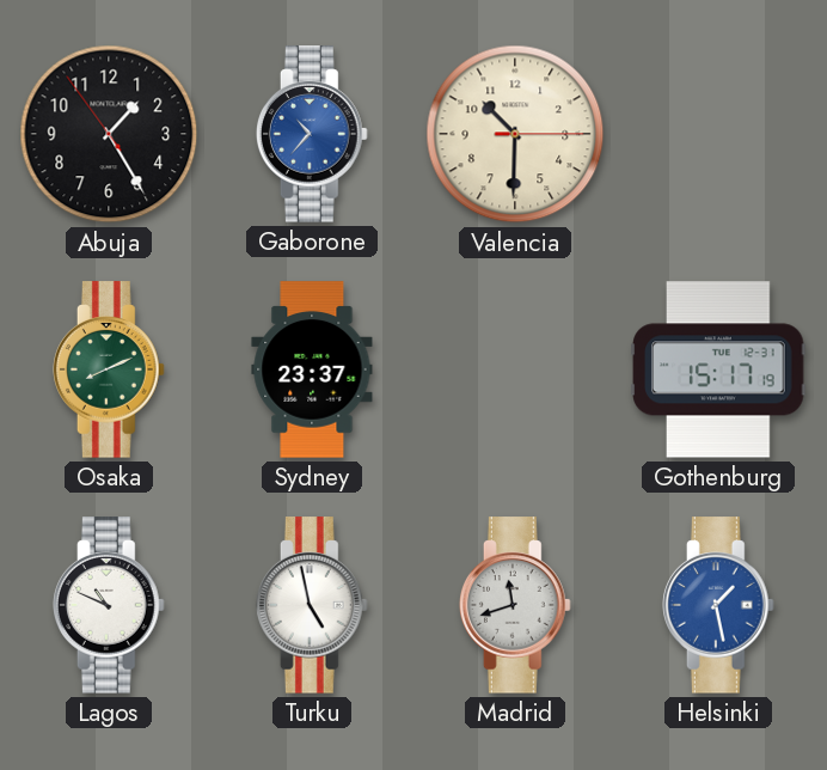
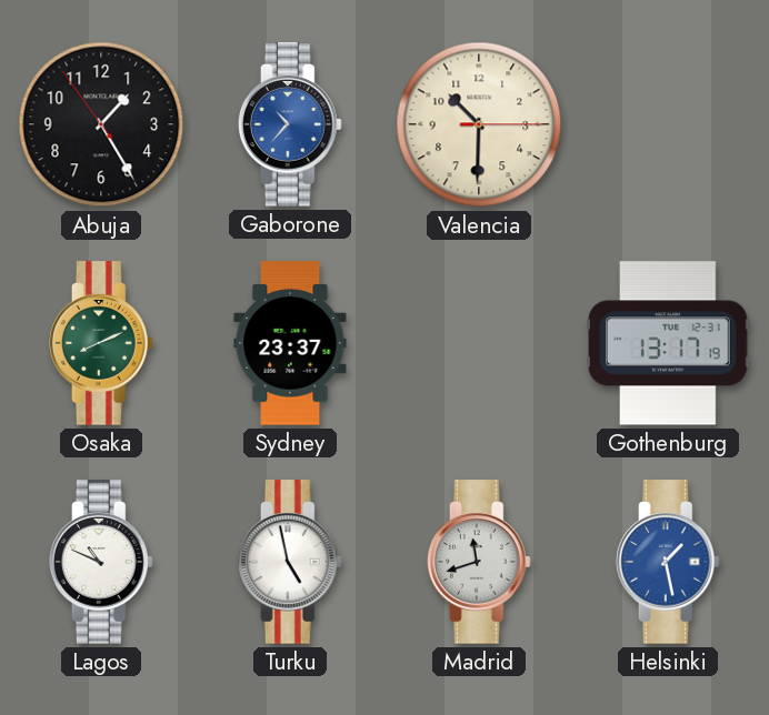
Gothenburg: 15:17 -> 13:17
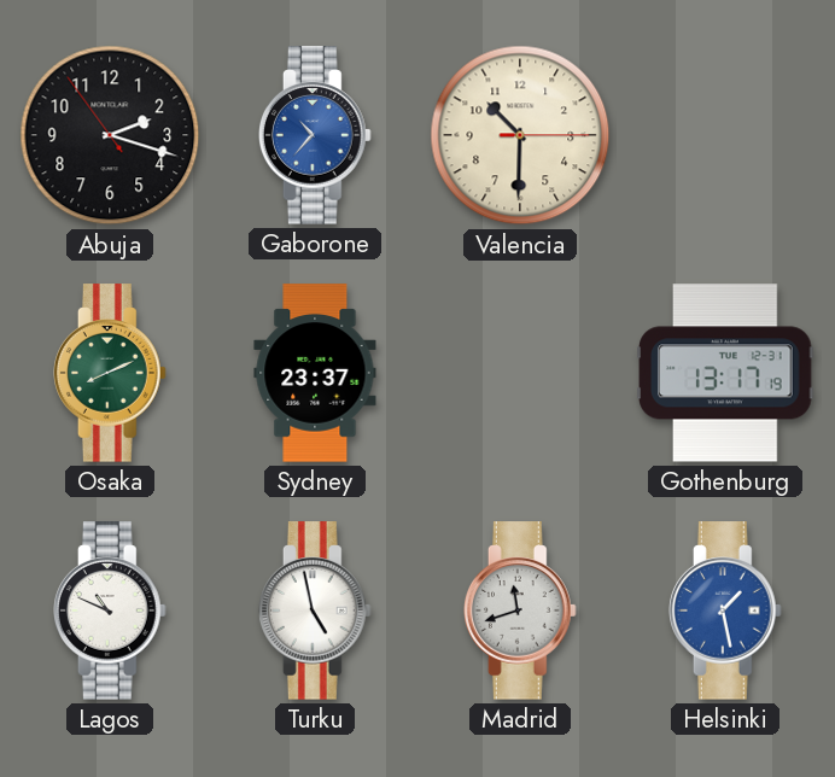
Abuja: 1:24 -> 2:17
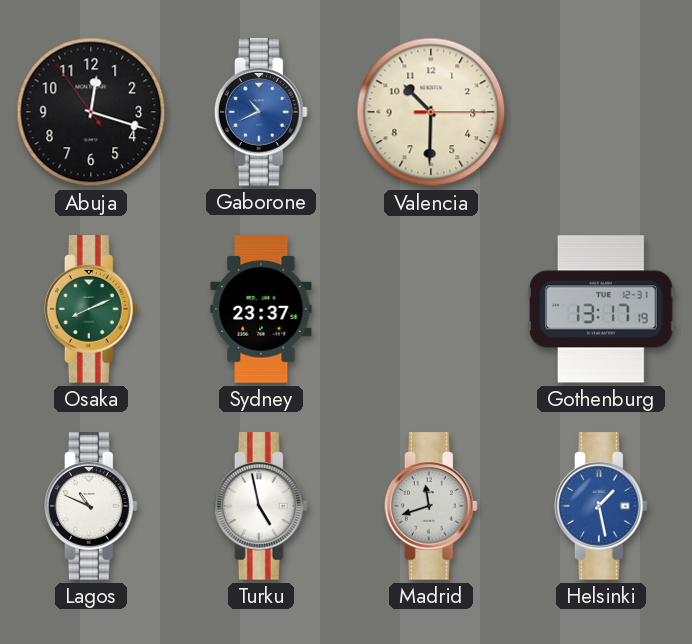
Abuja: 2:17 -> 12:17
Gaborone: 10:37 -> 10:41
